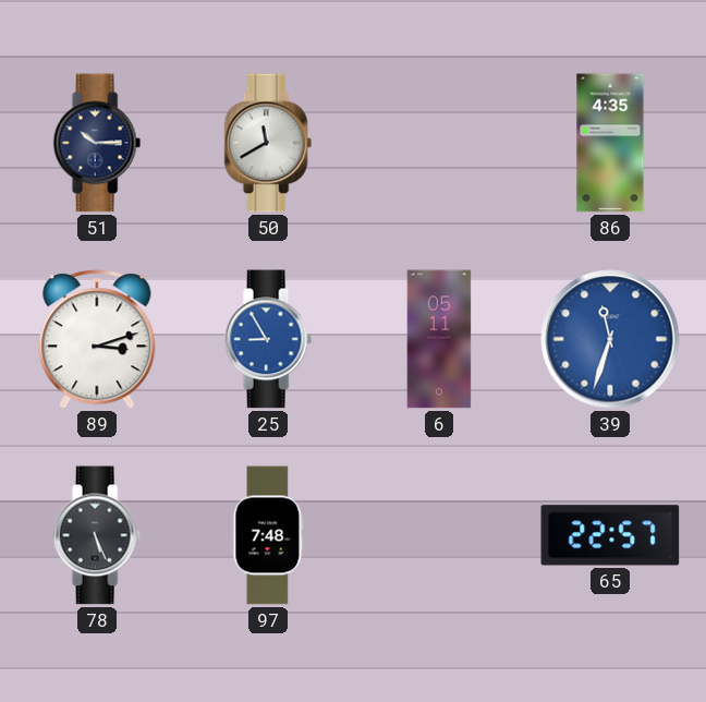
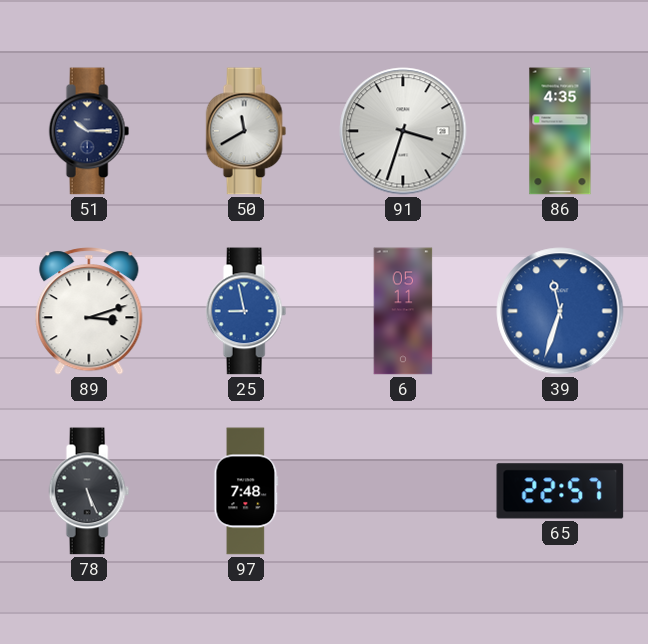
91: none -> 3:33
25: 8:55 -> 8:58
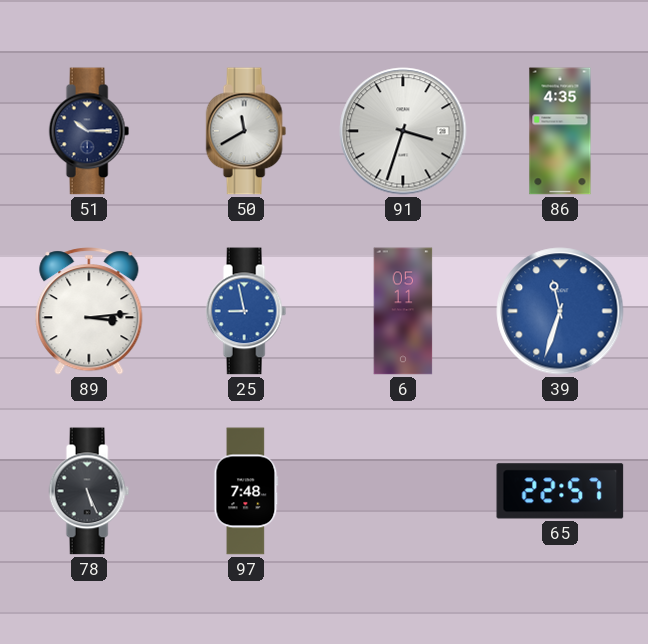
89: 3:12 -> 3:14
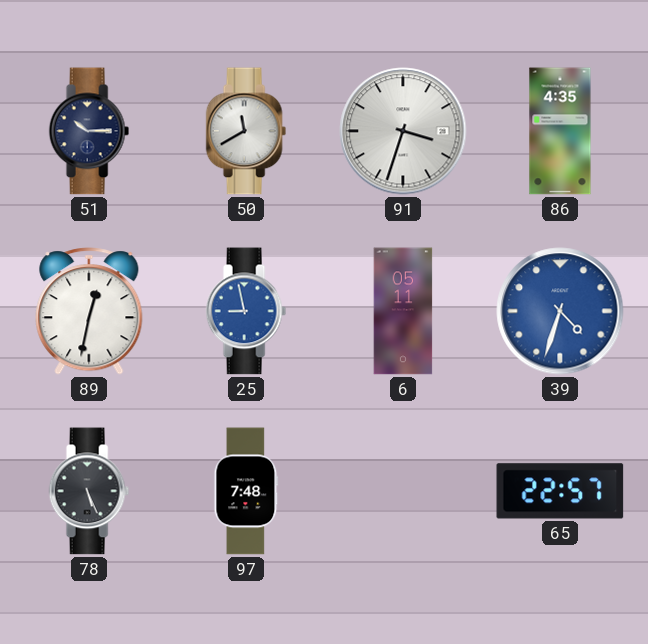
89: 3:14 -> 12:32
39: 11:33 -> 4:33
